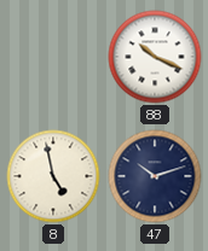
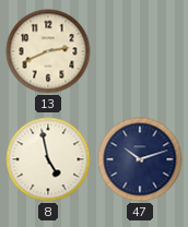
13: none -> 2:41
88: 10:19 -> none
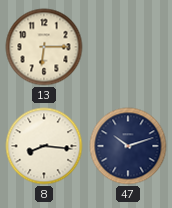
13: 2:41 -> 6:15
8: 4:58 -> 8:16
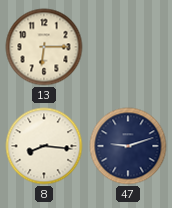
47: 10:12 -> 9:12
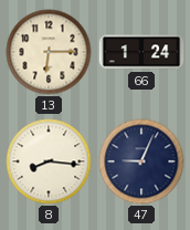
66: none -> 1:24
47: 9:12 -> 9:04
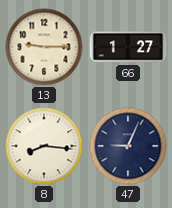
13: 6:15 -> 9:15
66: 1:24 -> 1:27
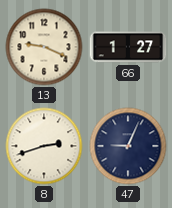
13: 9:15 -> 9:19
8: 8:16 -> 2:42
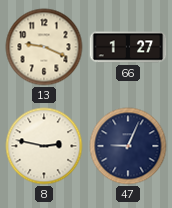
8: 2:42 -> 2:47
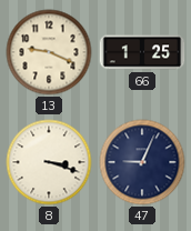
66: 1:27 -> 1:25
8: 2:47 -> 3:18
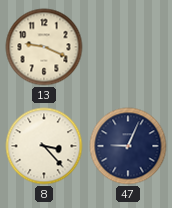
66: 1:25 -> none
8: 3:18 -> 3:23
